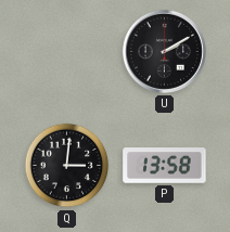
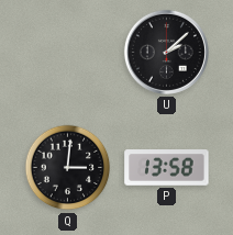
U: 2:10 -> 2:08
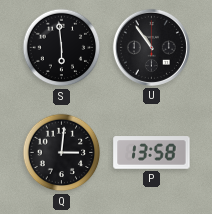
S: none -> 5:59
U: 2:08 -> 10:54
